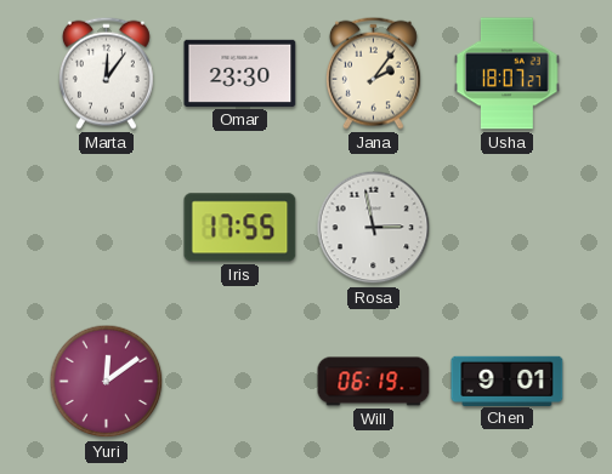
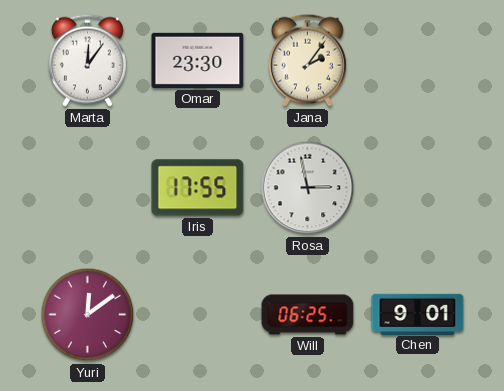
Usha: 18:07 -> none
Will: 06:19 -> 06:25
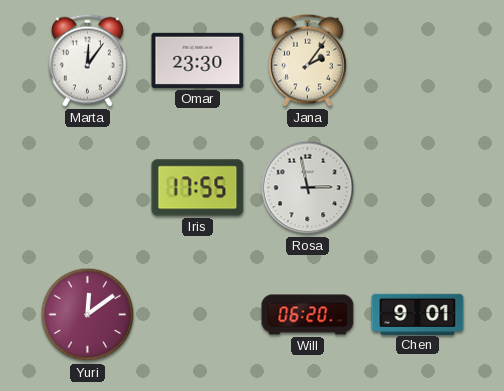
Will: 06:25 -> 06:20
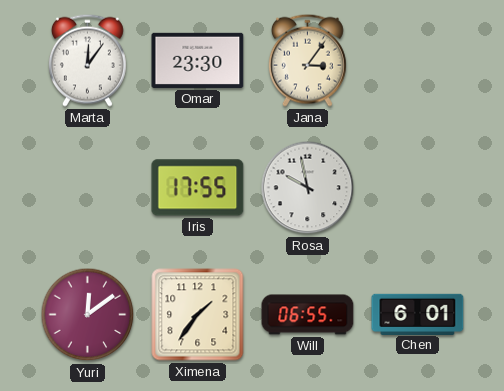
Jana: 2:06 -> 3:06
Rosa: 2:58 -> 9:58
Ximena: none -> 1:36
Will: 06:20 -> 06:55
Chen: 9:01 -> 6:01
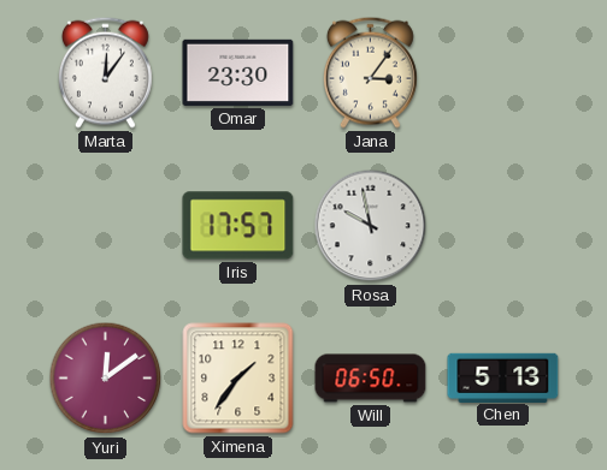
Iris: 17:55 -> 17:57
Will: 06:55 -> 06:50
Chen: 6:01 -> 5:13
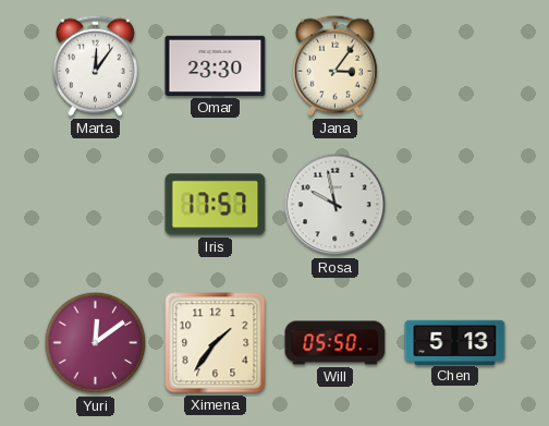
Will: 06:50 -> 05:50
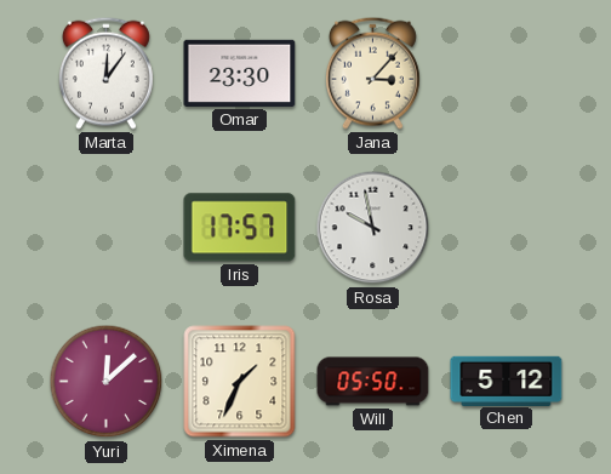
Jana: 3:06 -> 3:07
Yuri: 12:09 -> 12:08
Ximena: 1:36 -> 1:34
Chen: 5:13 -> 5:12
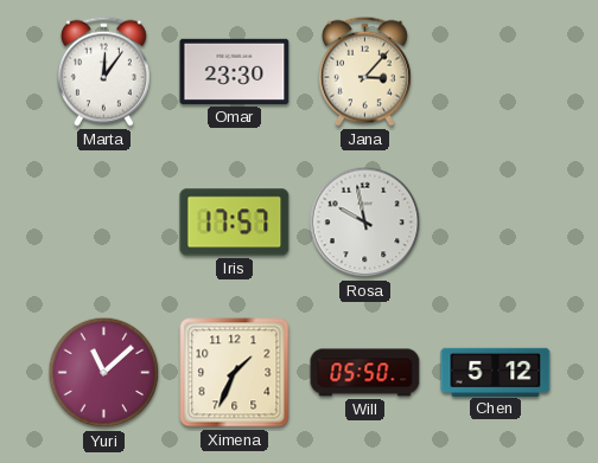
Yuri: 12:08 -> 11:08
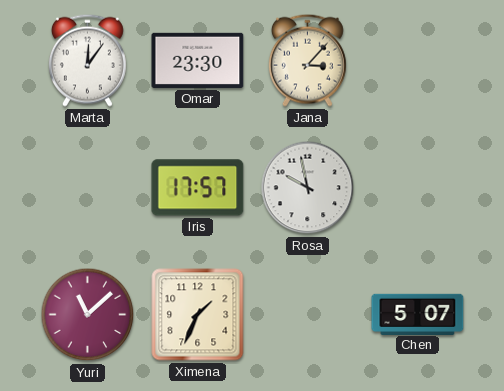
Will: 05:50 -> none
Chen: 5:12 -> 5:07
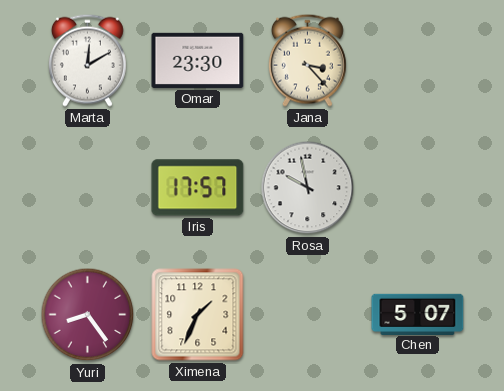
Marta: 12:06 -> 12:10
Jana: 3:07 -> 3:23
Yuri: 11:08 -> 8:24
